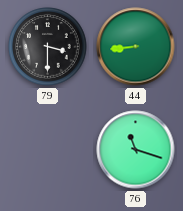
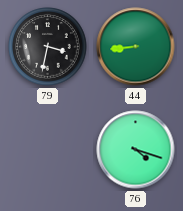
79: 3:30 -> 3:32
76: 11:18 -> 4:18
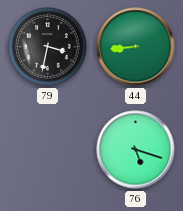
76: 4:18 -> 5:18
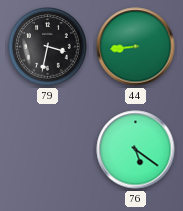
76: 5:18 -> 5:21
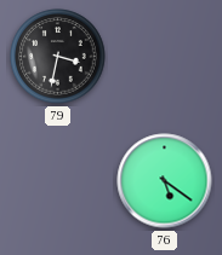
44: 8:44 -> none
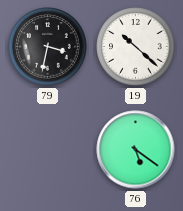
19: none -> 10:22
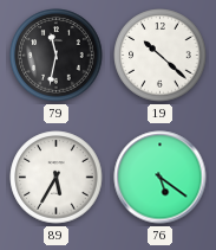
79: 3:32 -> 11:32
89: none -> 5:35
